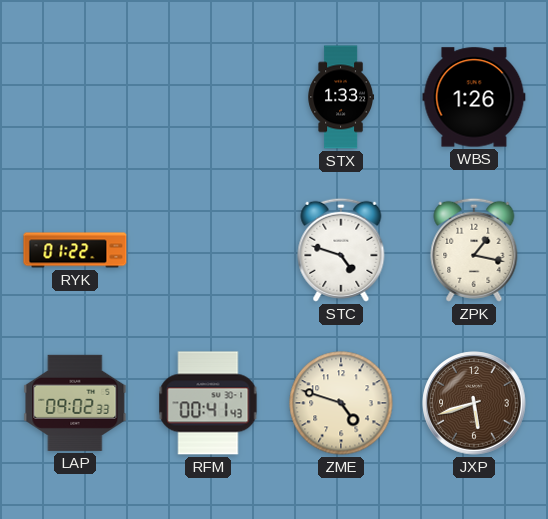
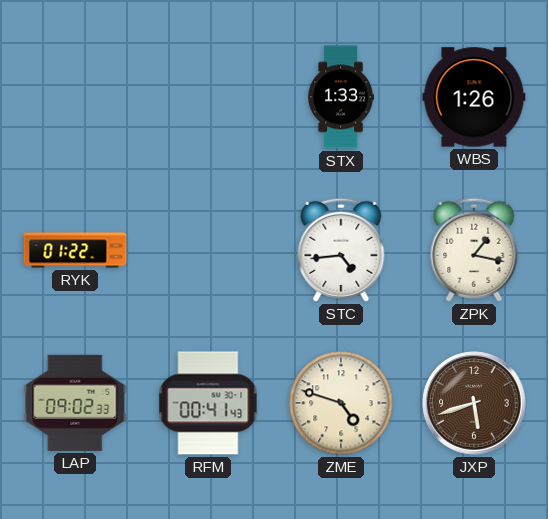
STC: 4:48 -> 4:44
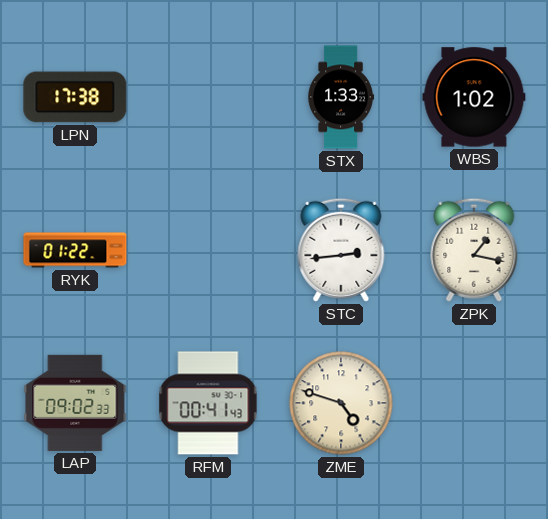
LPN: none -> 17:38
WBS: 1:26 -> 1:02
STC: 4:44 -> 2:44
JXP: 5:42 -> none
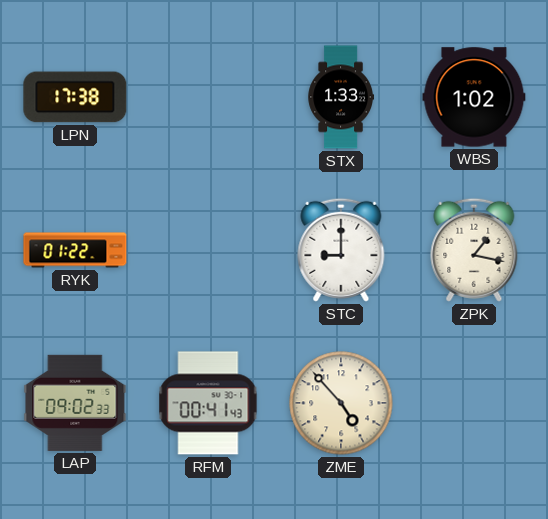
STC: 2:44 -> 9:00
ZME: 4:48 -> 4:53
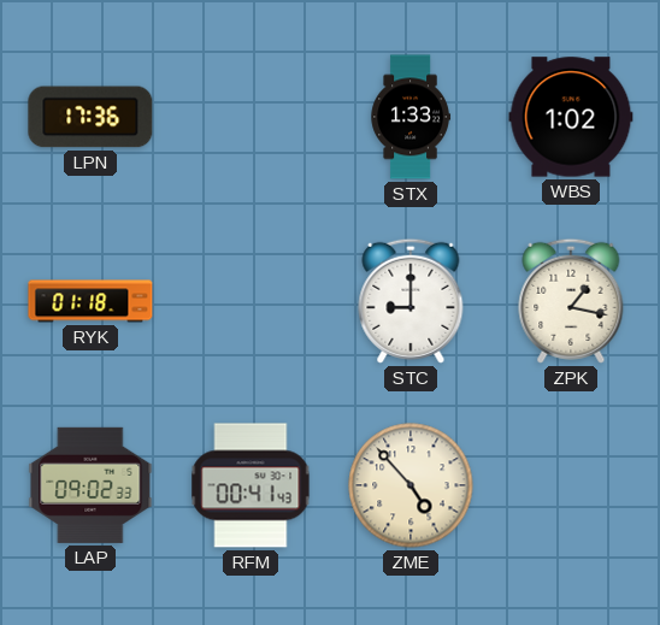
LPN: 17:38 -> 17:36
RYK: 01:22 -> 01:18
